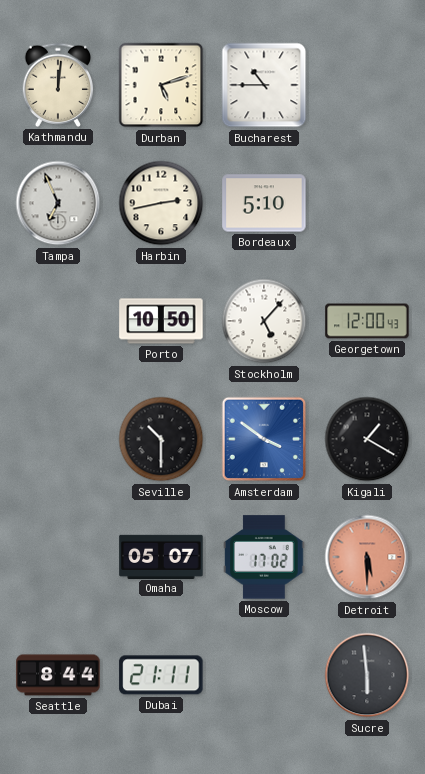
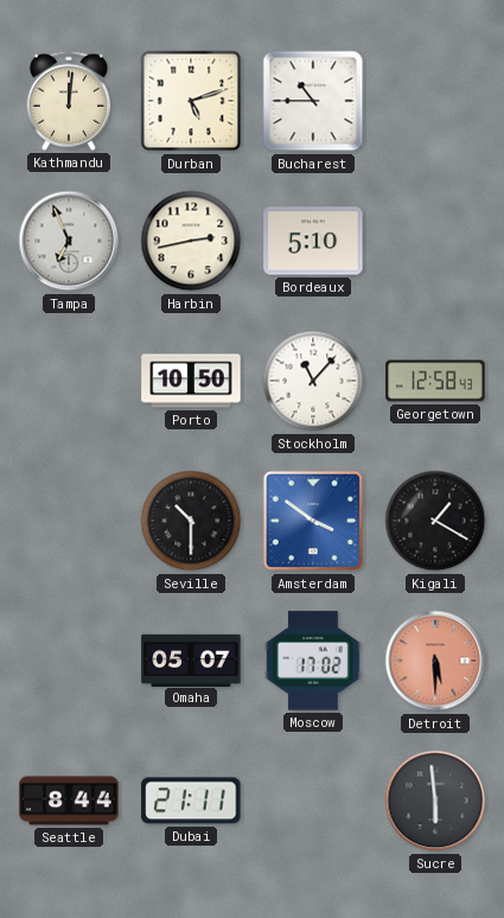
Stockholm: 5:07 -> 11:07
Georgetown: 12:00 -> 12:58
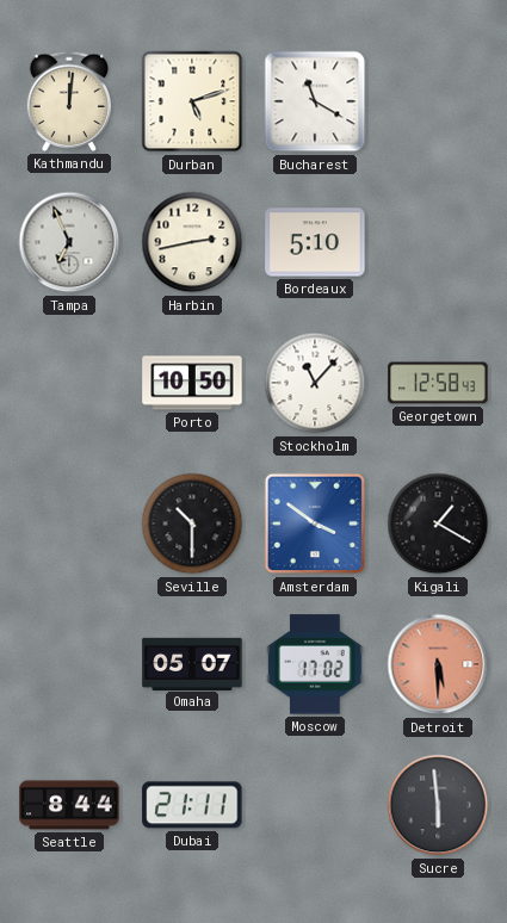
Bucharest: 10:45 -> 11:20
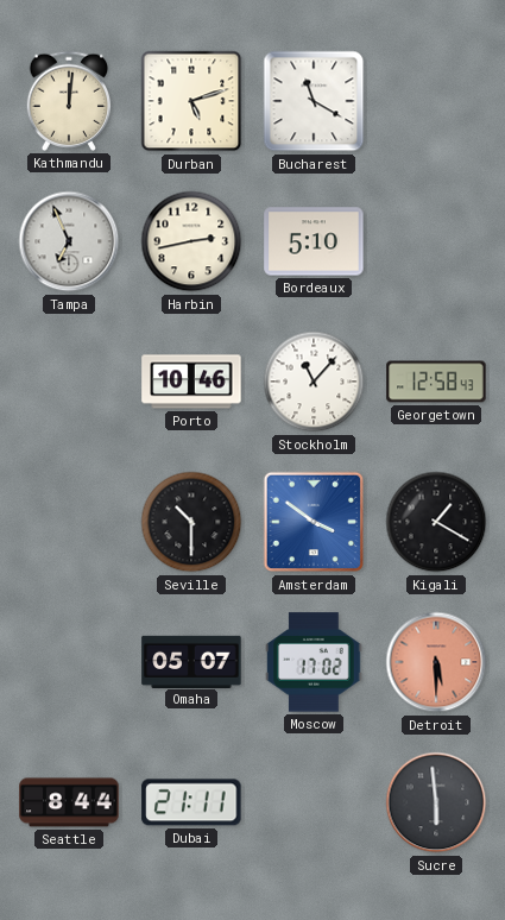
Porto: 10:50 -> 10:46
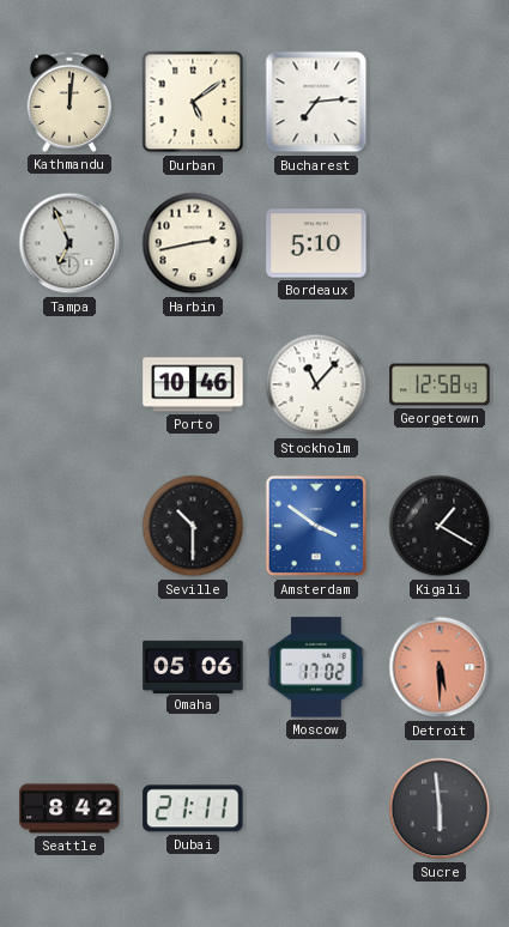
Durban: 5:12 -> 5:09
Bucharest: 11:20 -> 7:14
Omaha: 05:07 -> 05:06
Seattle: 8:44 -> 8:42
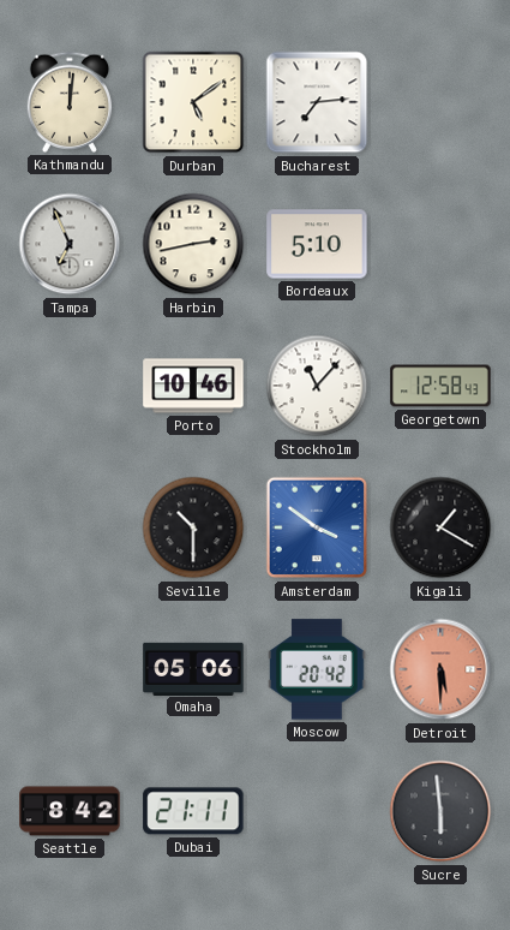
Moscow: 17:02 -> 20:42
